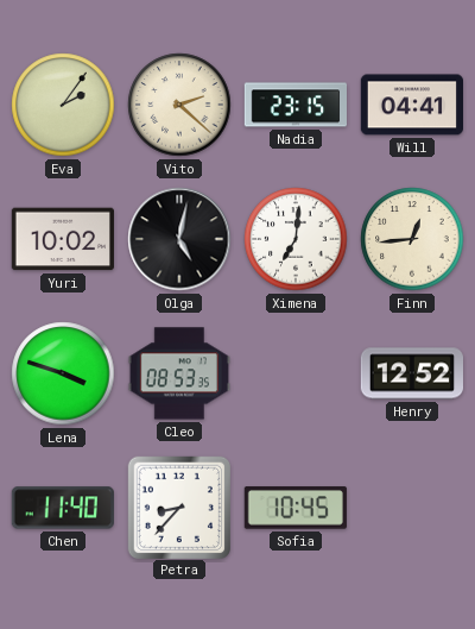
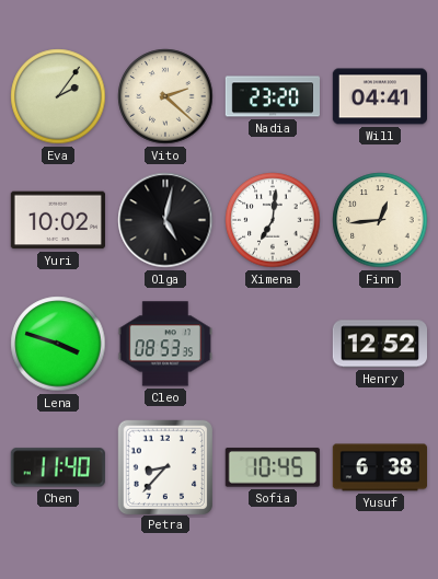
Nadia: 23:15 -> 23:20
Yusuf: none -> 6:38
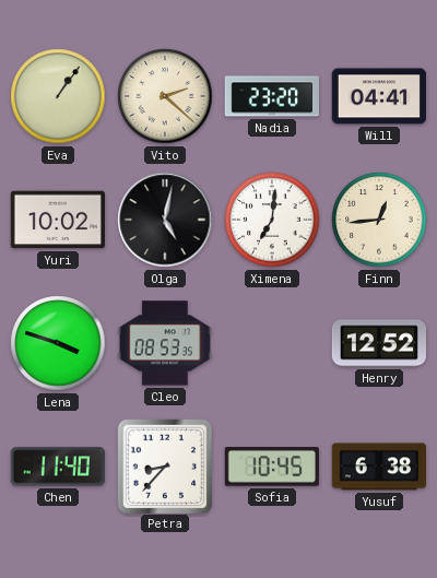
Eva: 2:06 -> 1:06
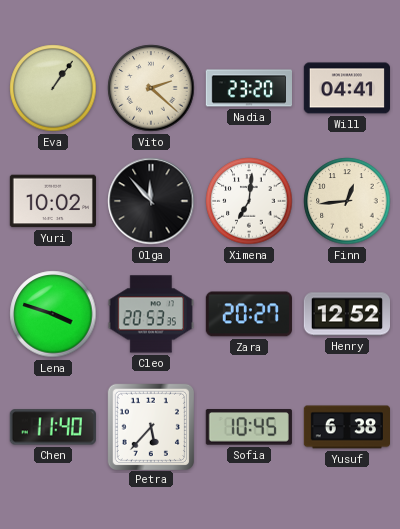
Olga: 5:02 -> 11:53
Cleo: 08:53 -> 20:53
Zara: none -> 20:27
Petra: 8:37 -> 5:37
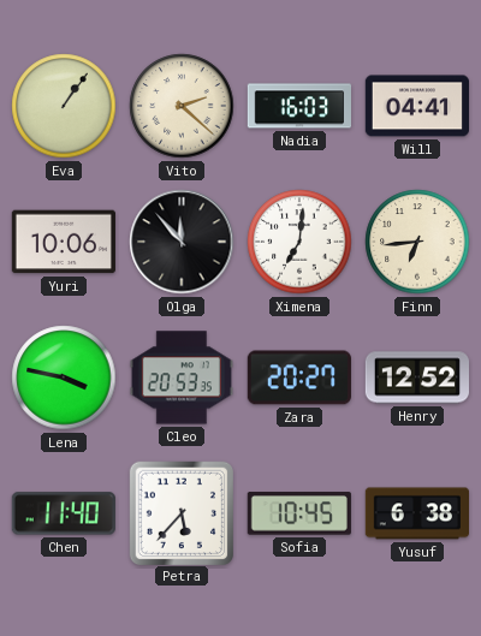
Nadia: 23:20 -> 16:03
Yuri: 10:02 -> 10:06
Finn: 12:44 -> 6:44
Lena: 3:48 -> 3:47
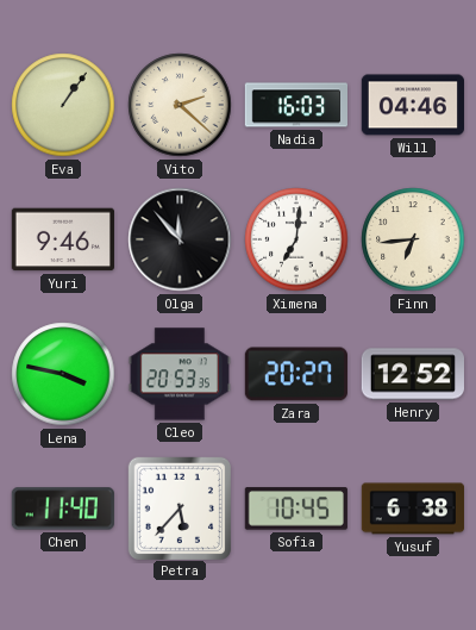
Will: 04:41 -> 04:46
Yuri: 10:06 -> 9:46
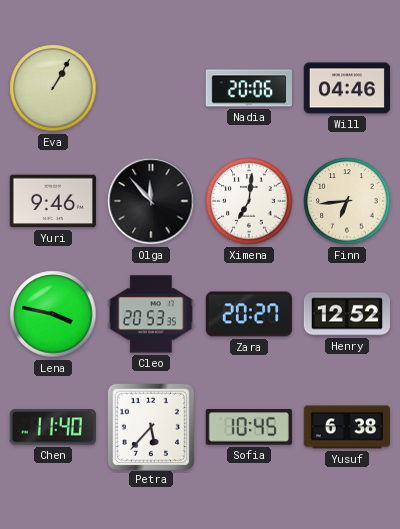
Eva: 1:06 -> 1:05
Vito: 2:22 -> none
Nadia: 16:03 -> 20:06
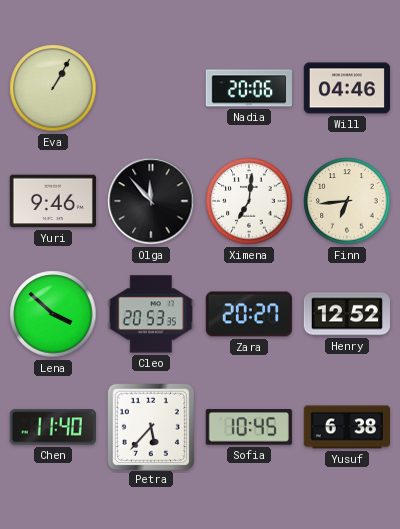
Lena: 3:47 -> 3:52
